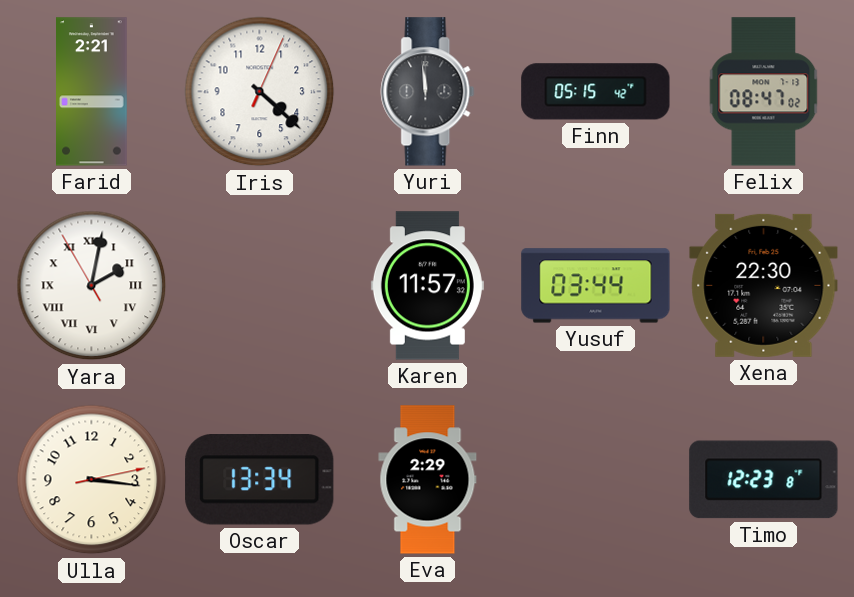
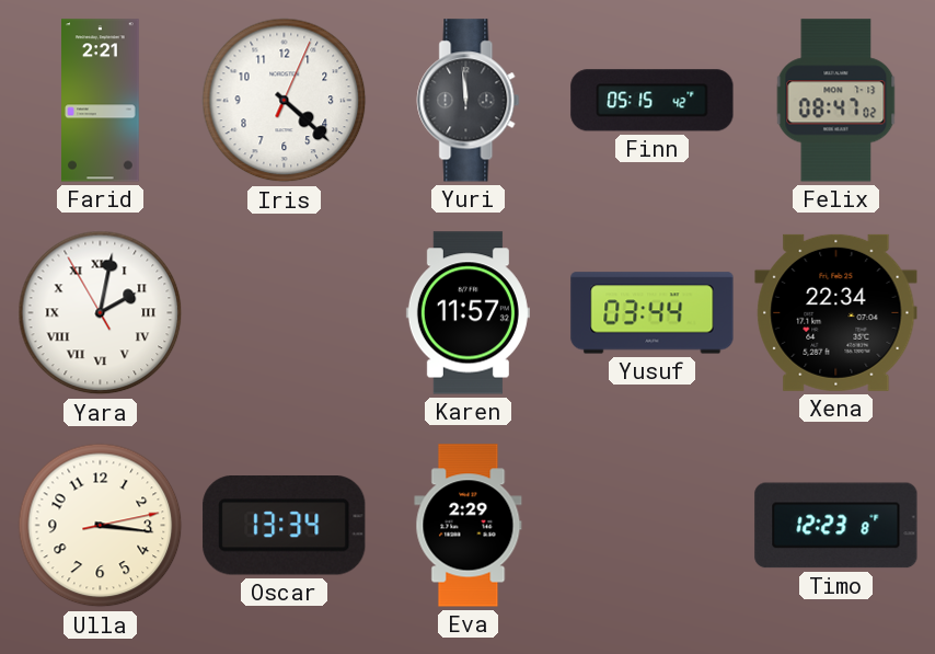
Xena: 22:30 -> 22:34
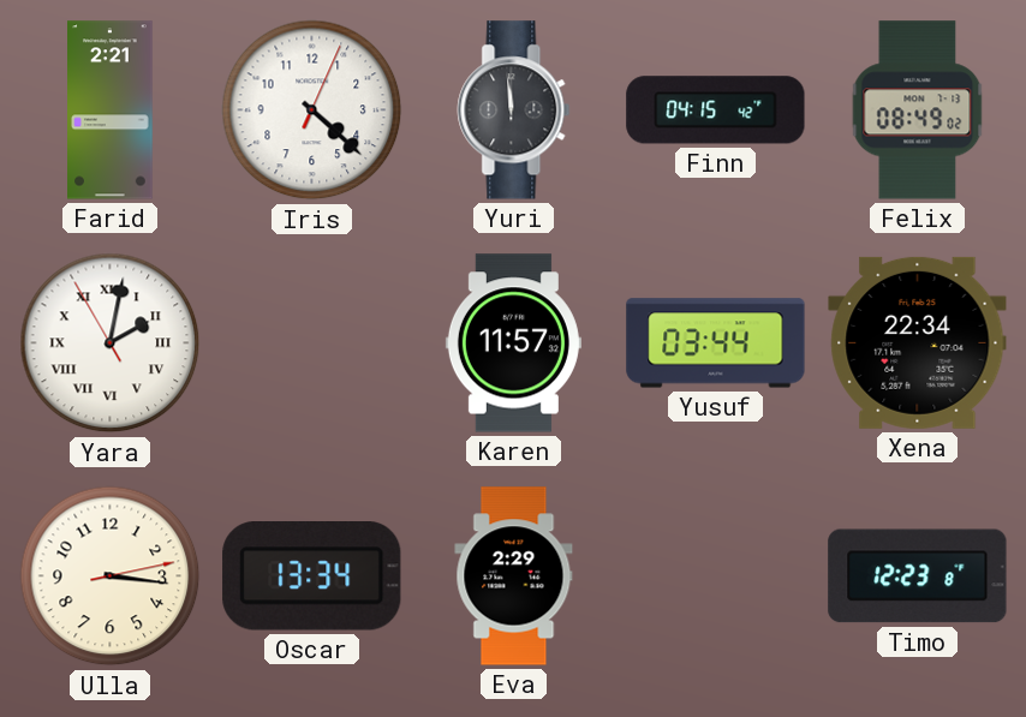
Finn: 05:15 -> 04:15
Felix: 08:47 -> 08:49
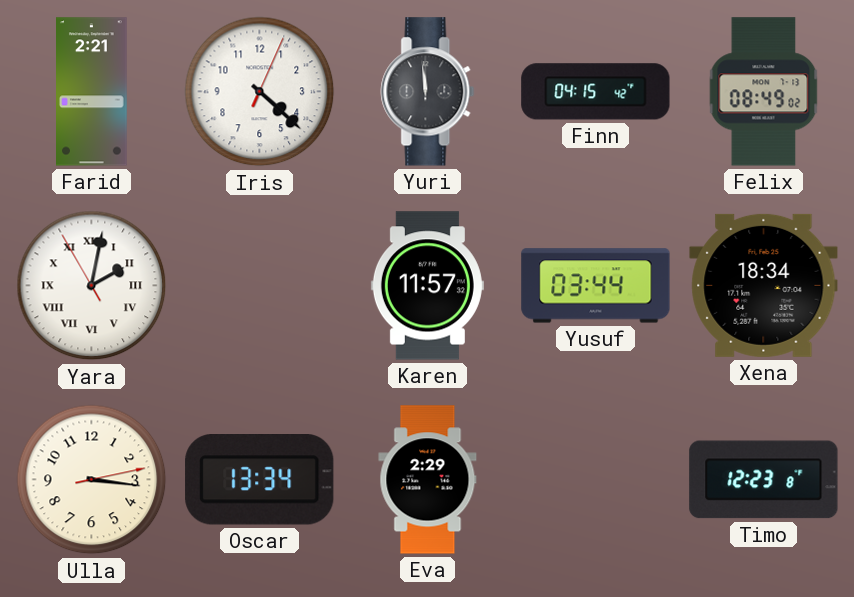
Xena: 22:34 -> 18:34
